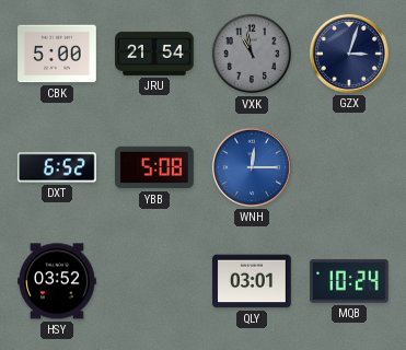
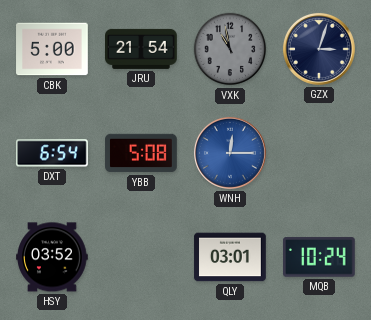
DXT: 6:52 -> 6:54
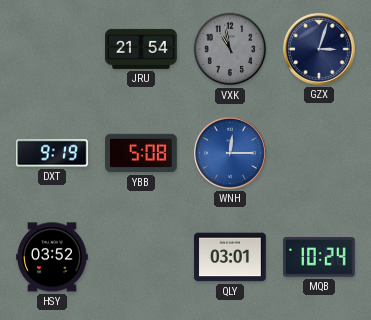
CBK: 5:00 -> none
DXT: 6:54 -> 9:19
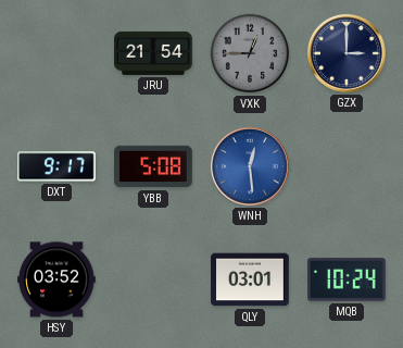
VXK: 10:58 -> 12:45
GZX: 3:03 -> 3:00
DXT: 9:19 -> 9:17
WNH: 12:15 -> 12:29
